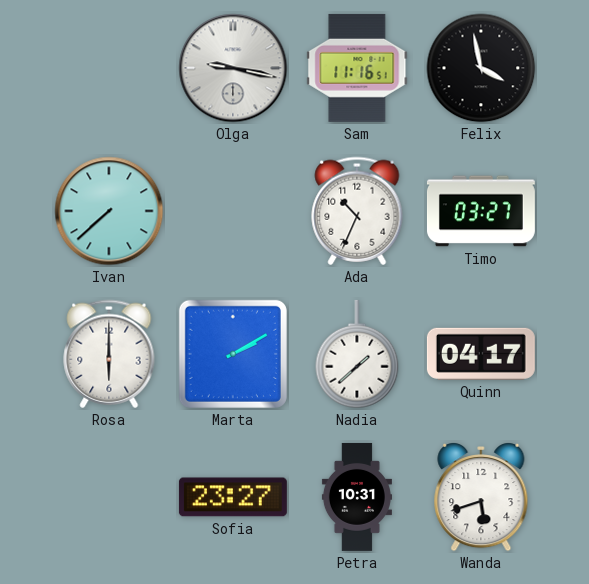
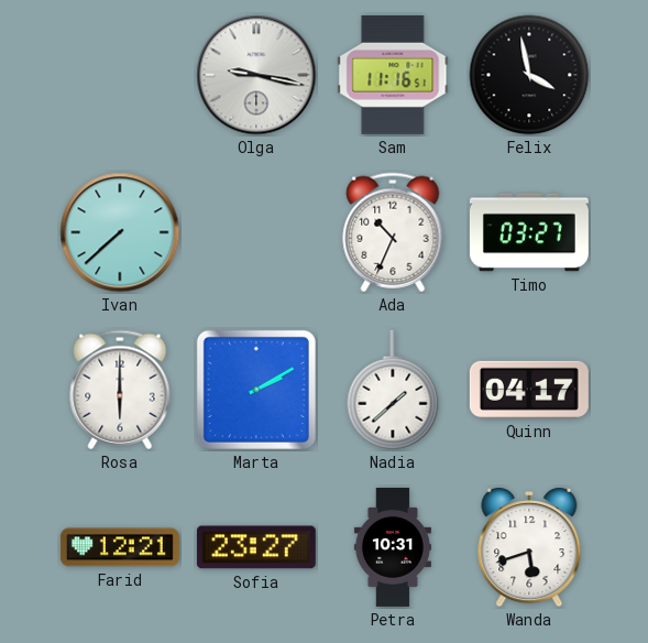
Farid: none -> 12:21
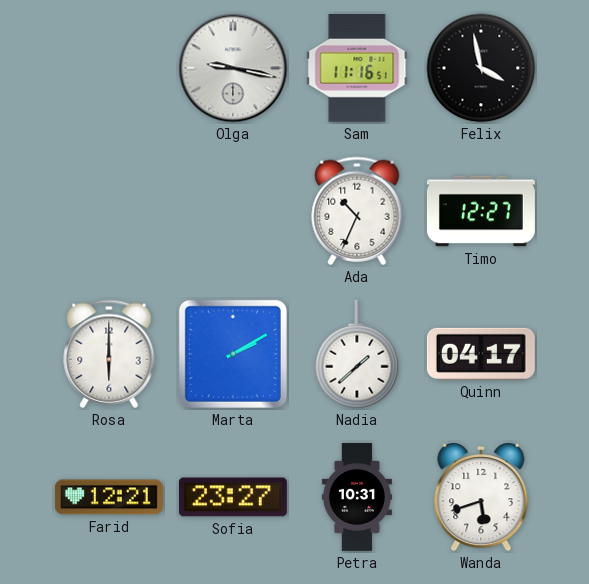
Ivan: 7:38 -> none
Timo: 03:27 -> 12:27
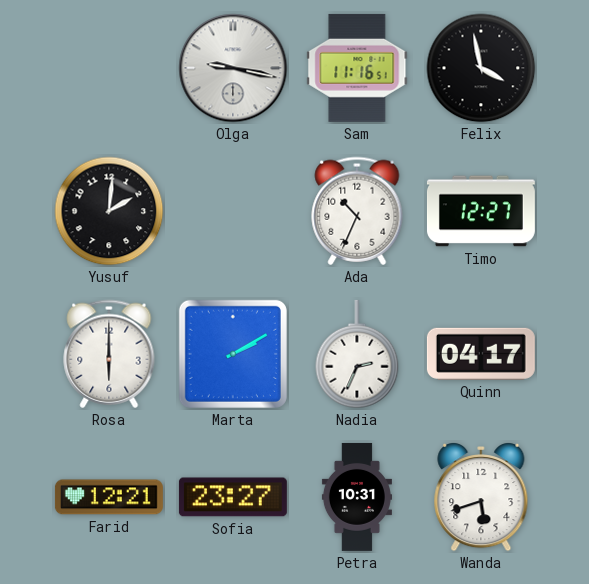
Yusuf: none -> 2:01
Nadia: 1:38 -> 2:34
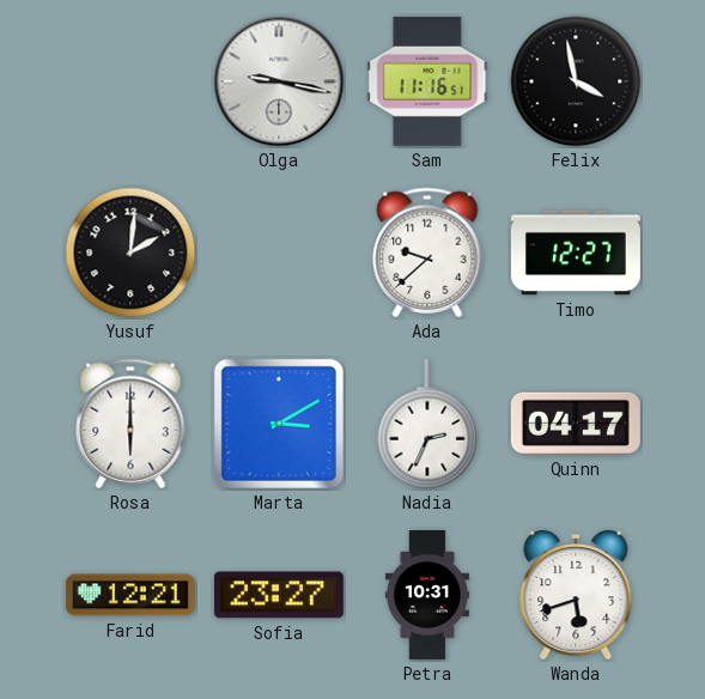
Ada: 10:34 -> 9:38
Marta: 2:10 -> 3:10
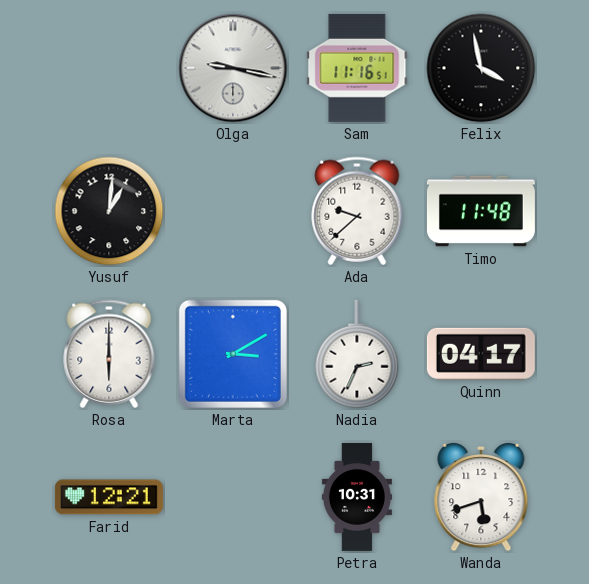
Yusuf: 2:01 -> 1:01
Timo: 12:27 -> 11:48
Sofia: 23:27 -> none
